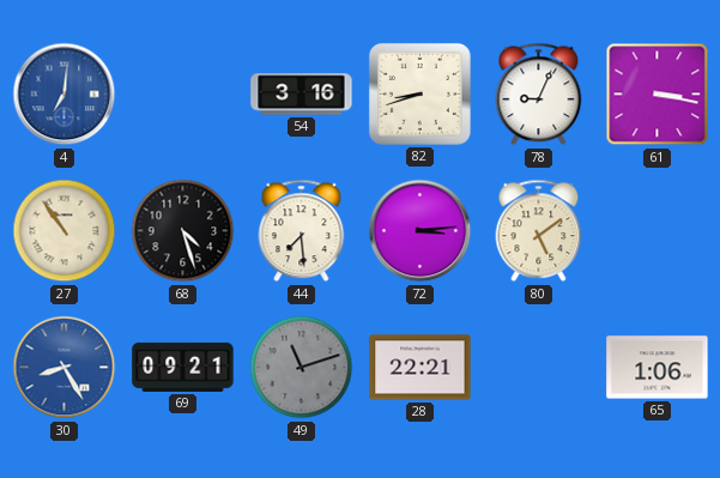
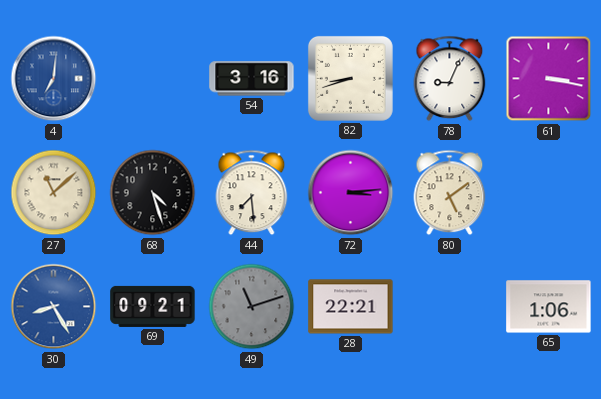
27: 10:54 -> 11:08
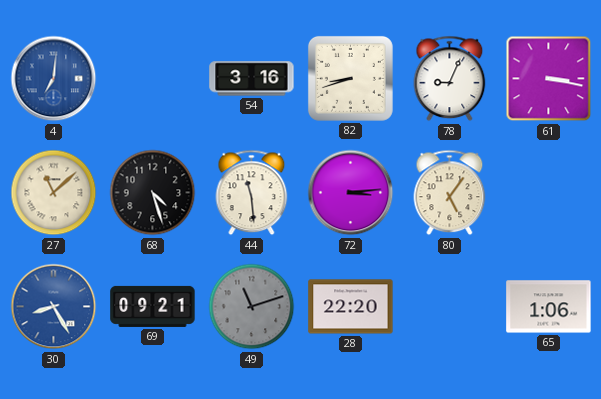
44: 7:29 -> 11:29
80: 5:09 -> 5:06
28: 22:21 -> 22:20
